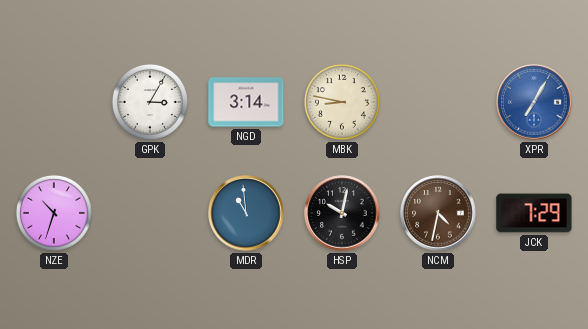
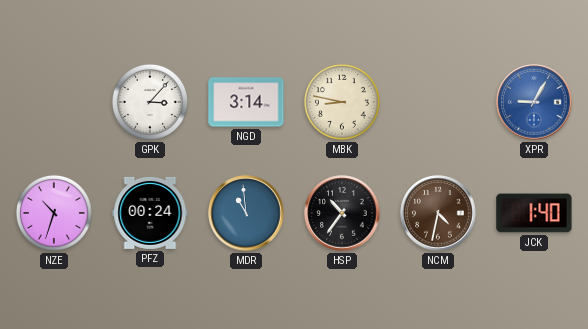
GPK: 3:05 -> 3:07
XPR: 7:05 -> 9:05
PFZ: none -> 00:24
HSP: 10:02 -> 10:36
JCK: 7:29 -> 1:40
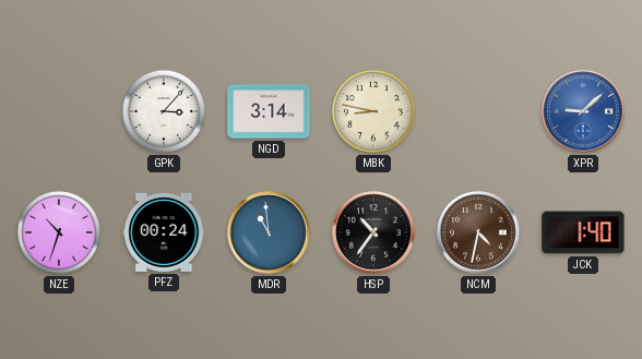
XPR: 9:05 -> 9:08
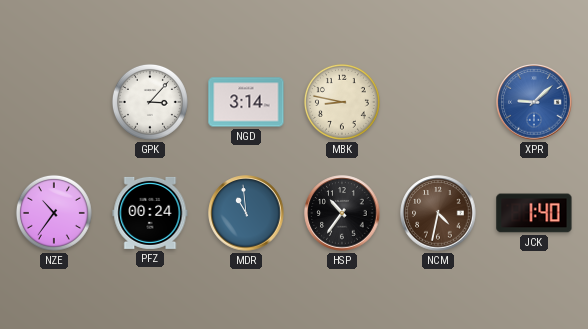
NZE: 10:33 -> 10:36
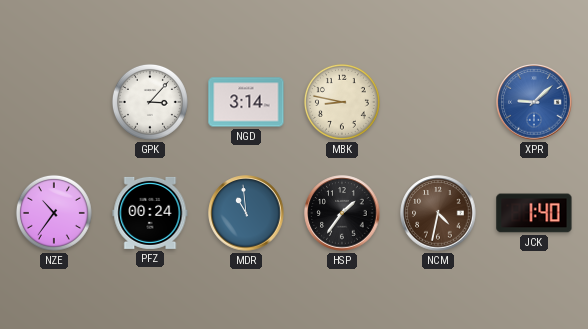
HSP: 10:36 -> 1:36
